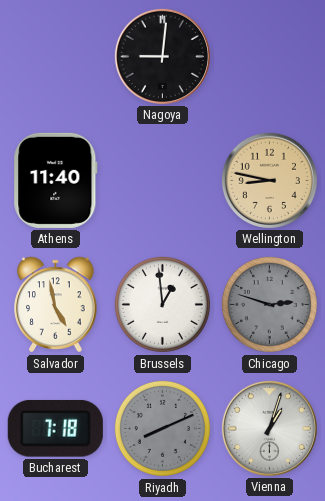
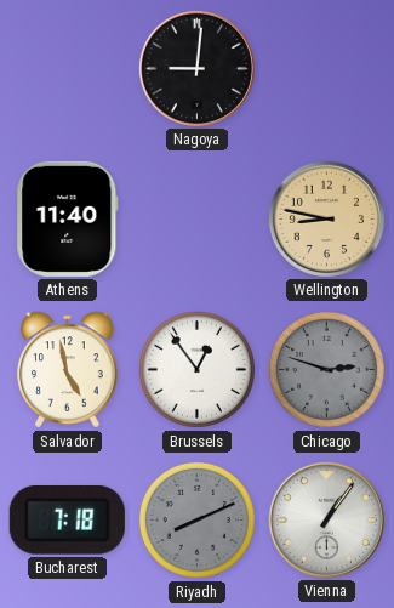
Brussels: 12:59 -> 12:54
Vienna: 1:03 -> 1:06
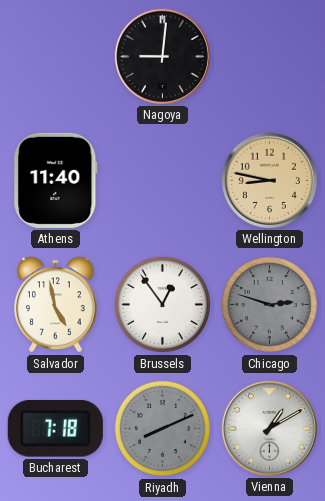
Vienna: 1:06 -> 1:10
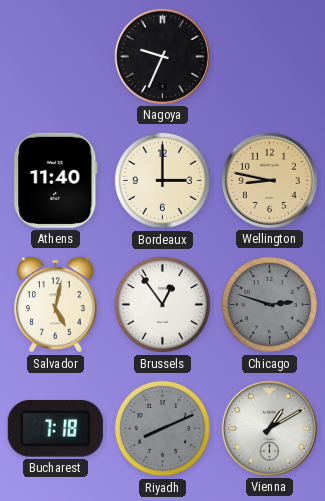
Nagoya: 9:01 -> 9:34
Bordeaux: none -> 3:00
Salvador: 4:58 -> 5:02
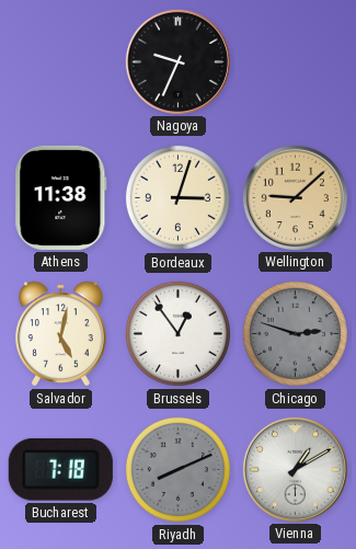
Athens: 11:40 -> 11:38
Bordeaux: 3:00 -> 3:03
Wellington: 8:47 -> 9:08
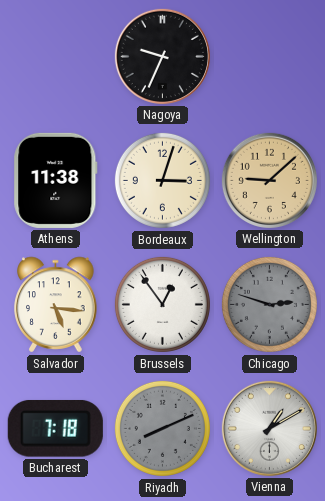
Salvador: 5:02 -> 5:16
